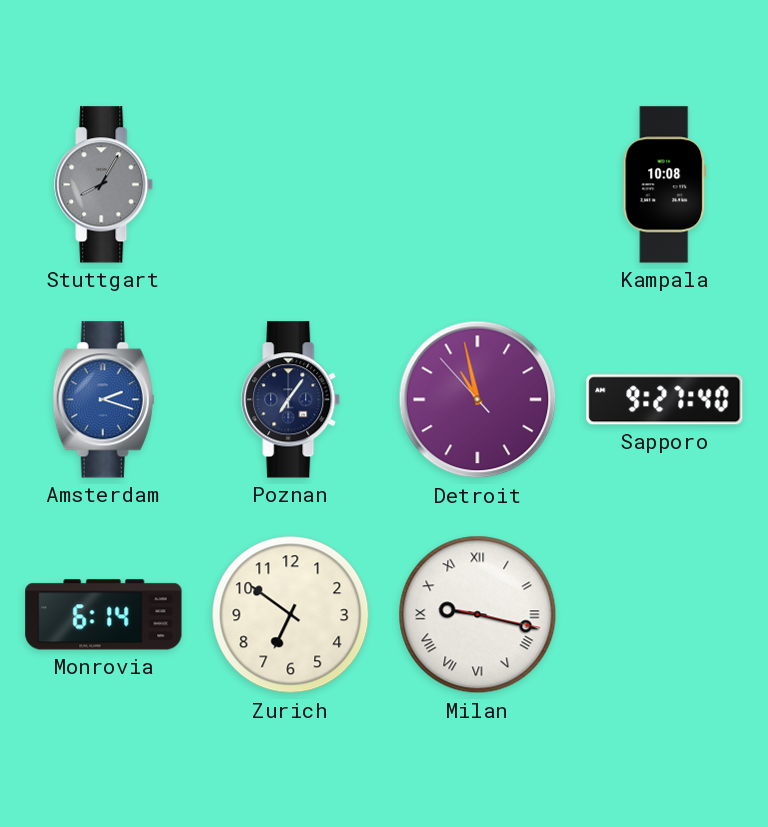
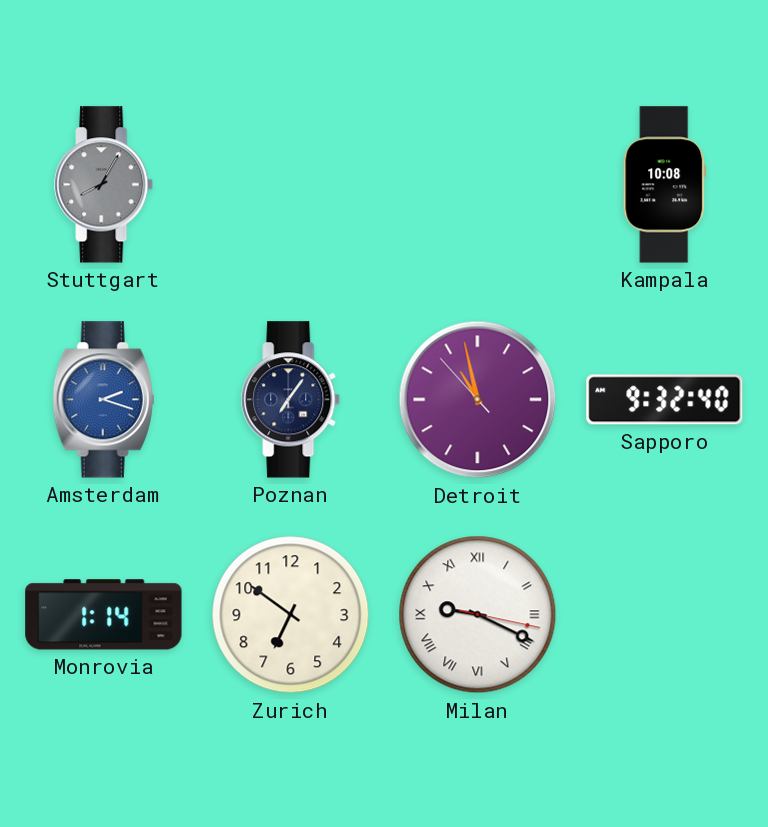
Sapporo: 9:27 -> 9:32
Monrovia: 6:14 -> 1:14
Milan: 9:17 -> 9:19
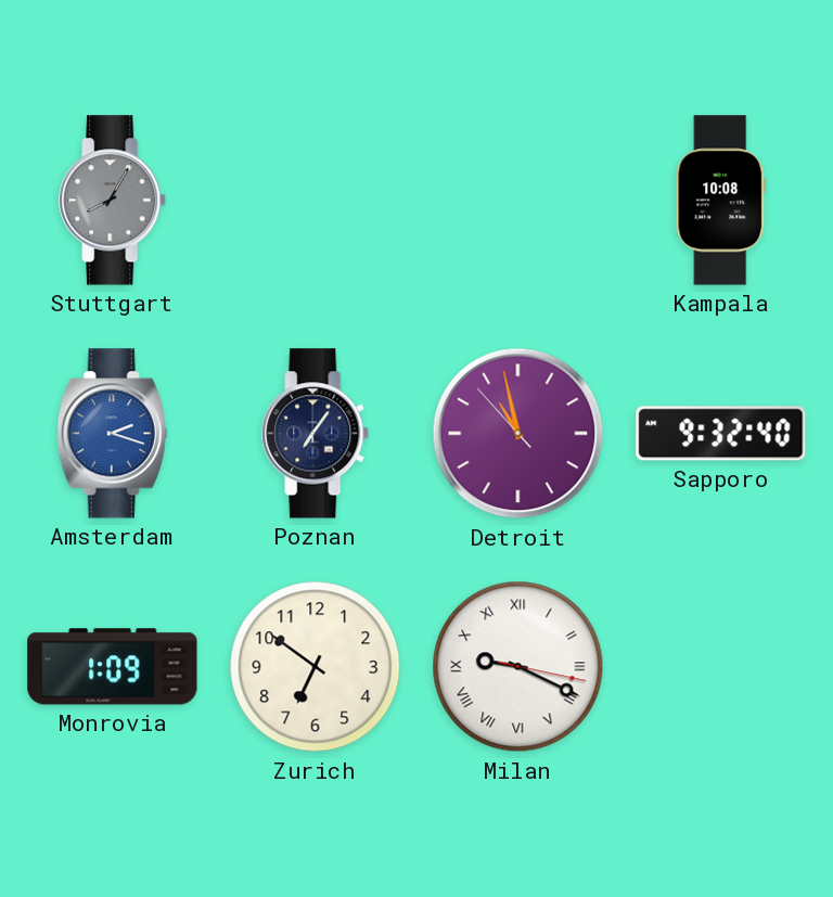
Monrovia: 1:14 -> 1:09
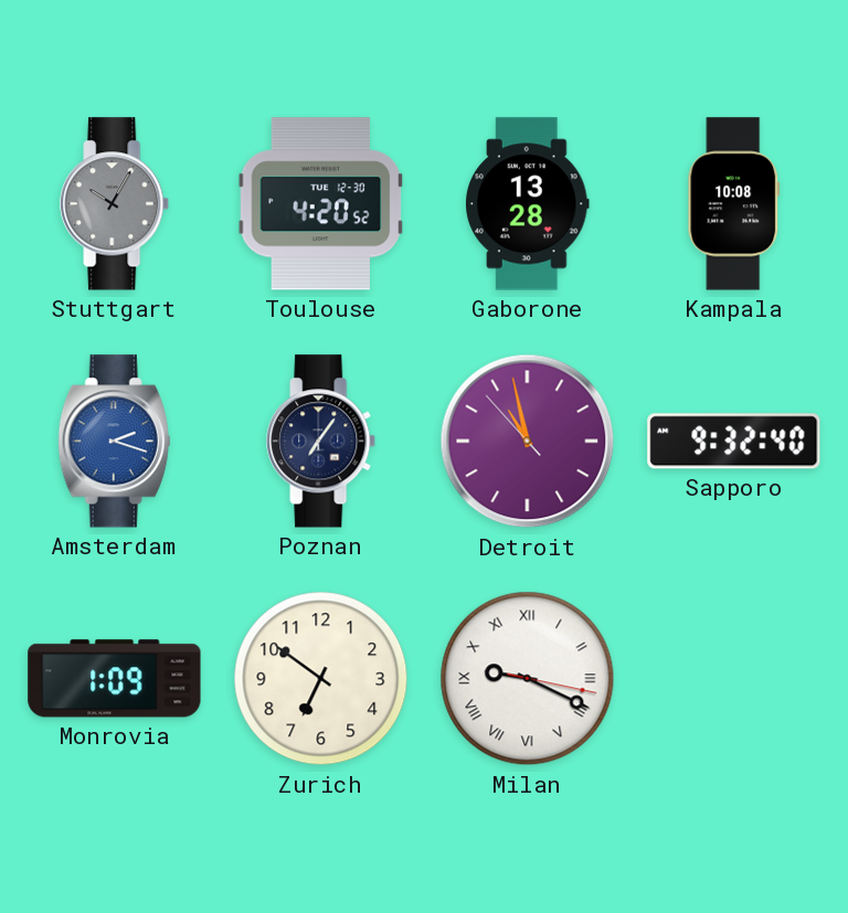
Stuttgart: 8:05 -> 10:05
Toulouse: none -> 4:20
Gaborone: none -> 13:28
